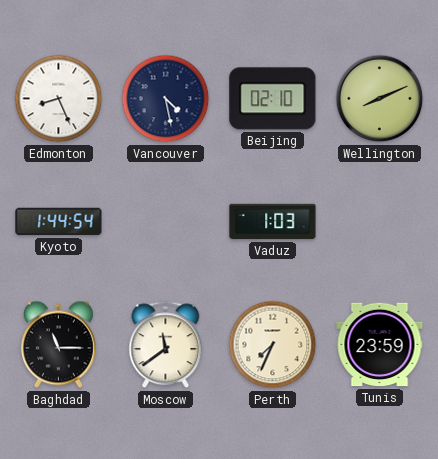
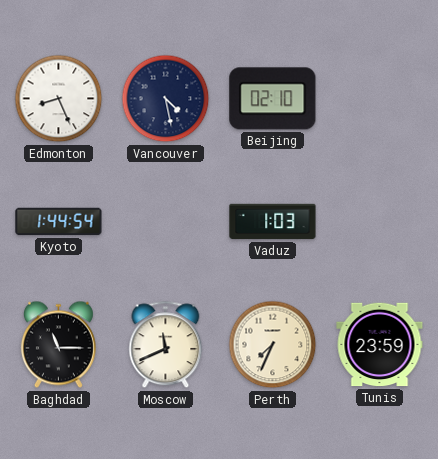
Wellington: 8:11 -> none
Moscow: 11:39 -> 11:41
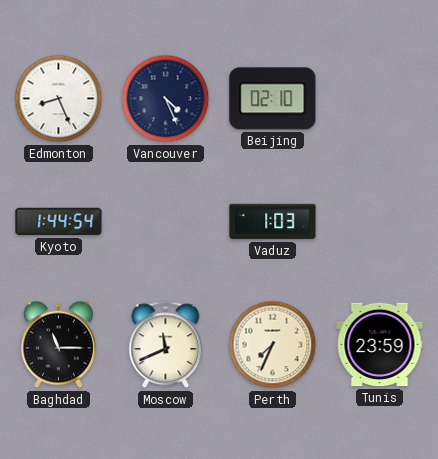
Vancouver: 4:28 -> 4:26
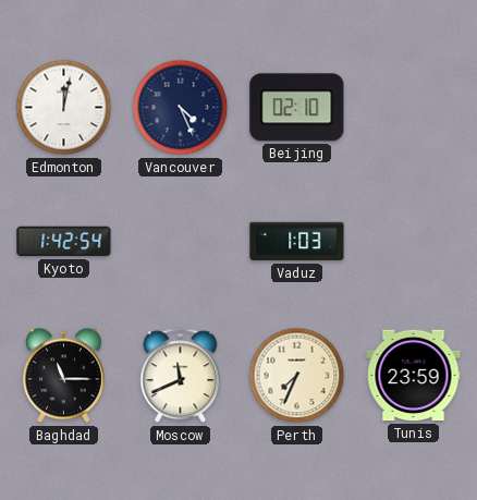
Edmonton: 8:26 -> 12:02
Kyoto: 1:44 -> 1:42
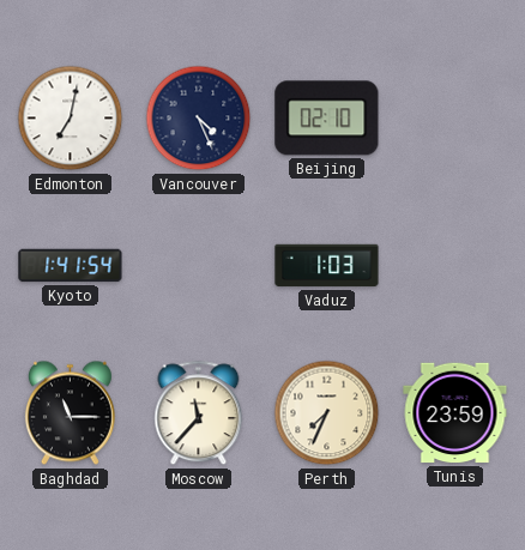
Edmonton: 12:02 -> 7:02
Kyoto: 1:42 -> 1:41
Moscow: 11:41 -> 11:37
